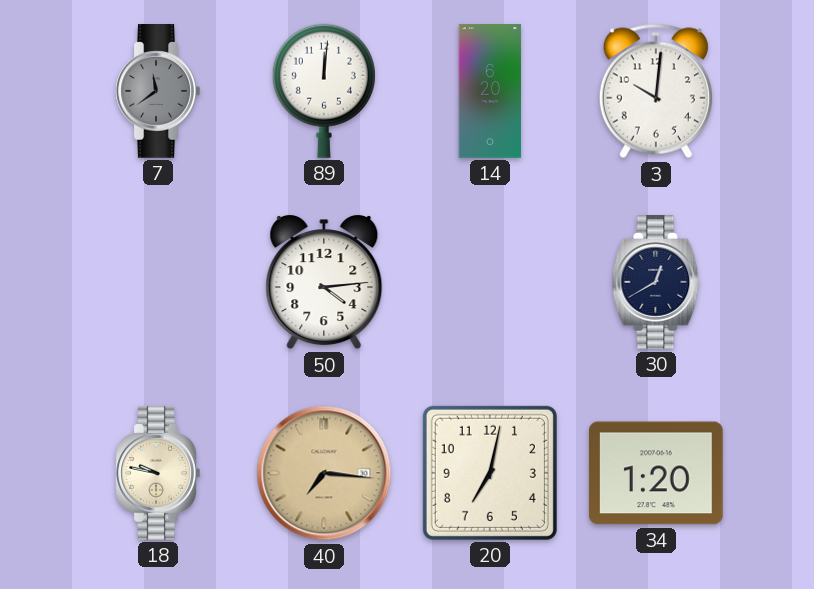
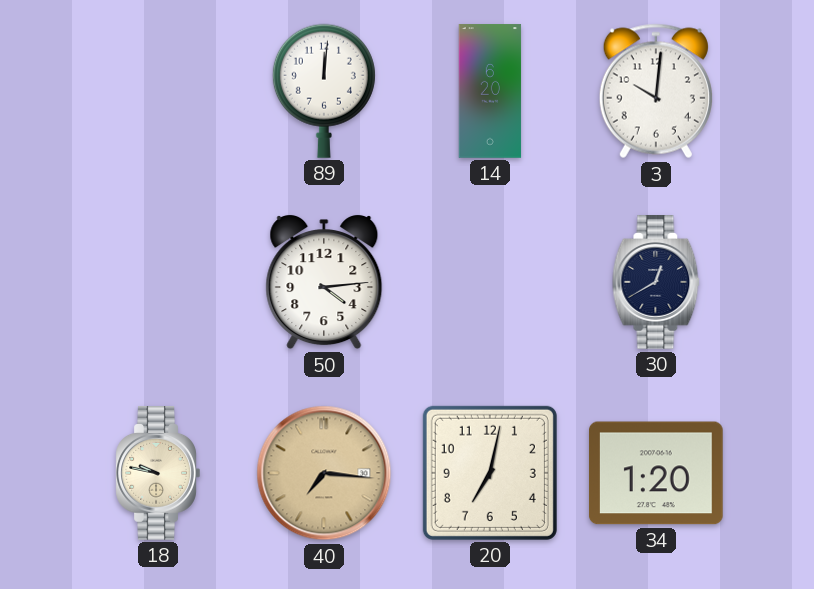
7: 11:39 -> none
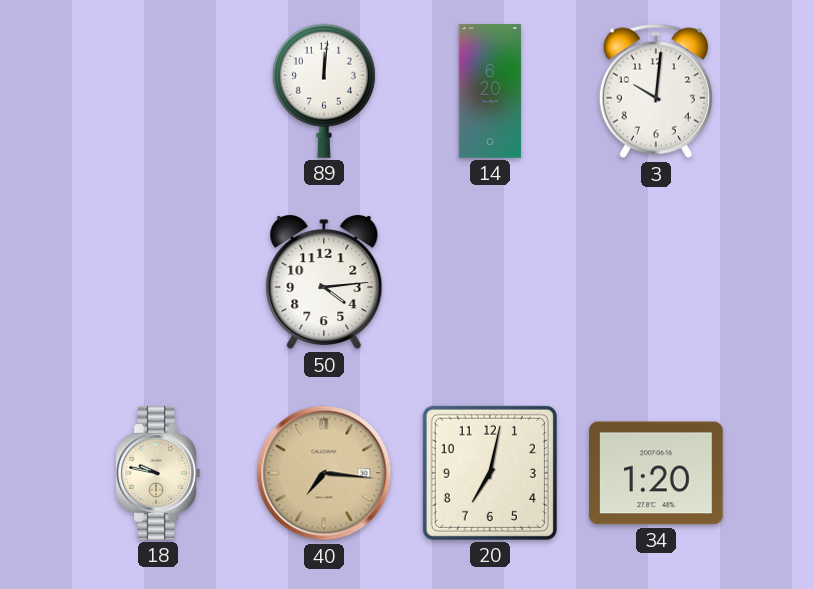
30: 12:40 -> none
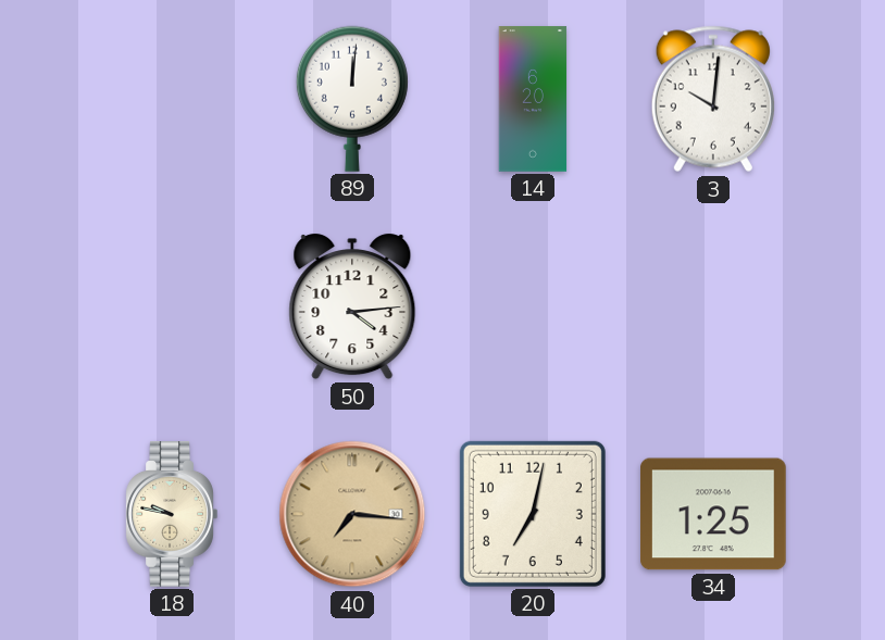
34: 1:20 -> 1:25
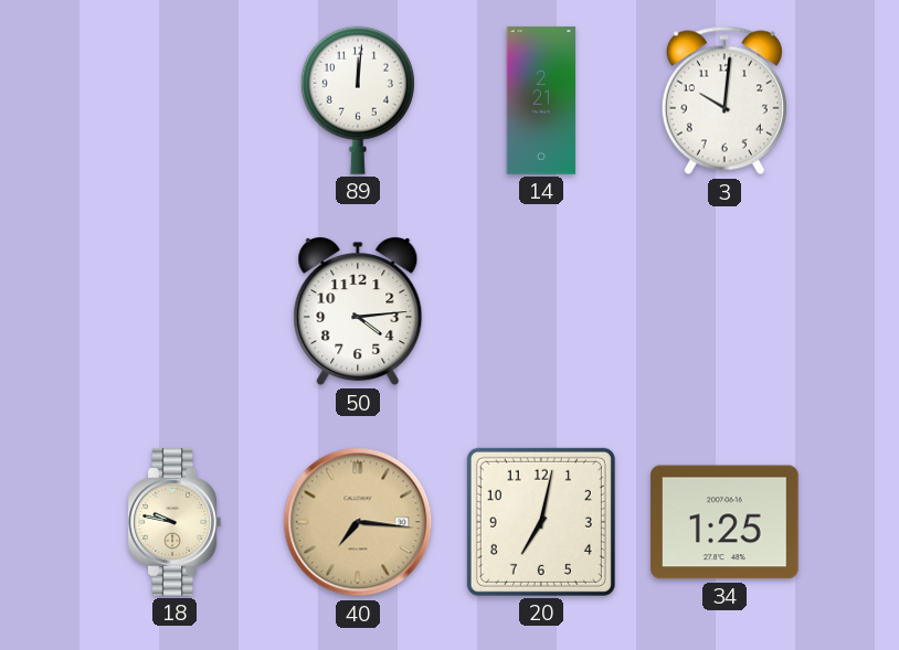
14: 6:20 -> 2:21
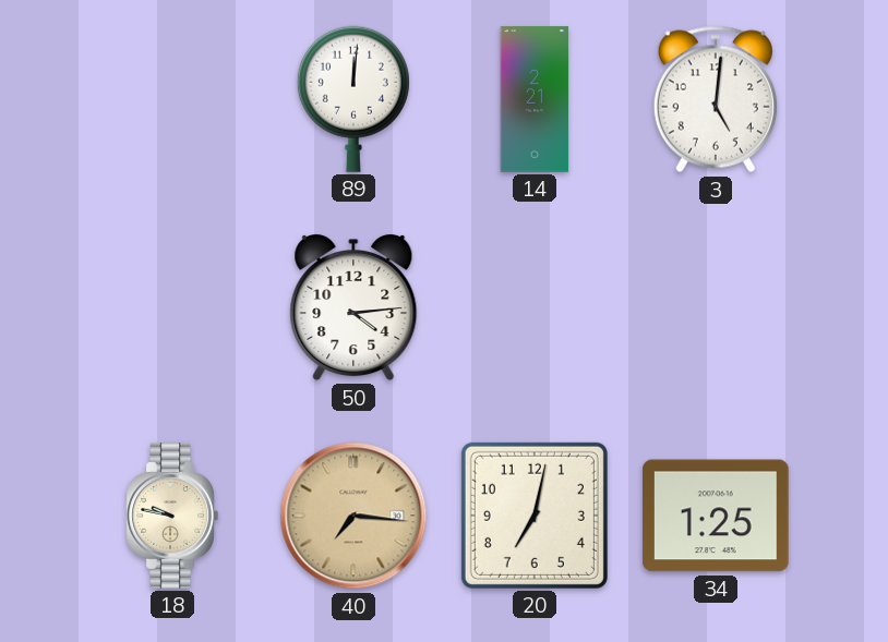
3: 10:01 -> 5:01
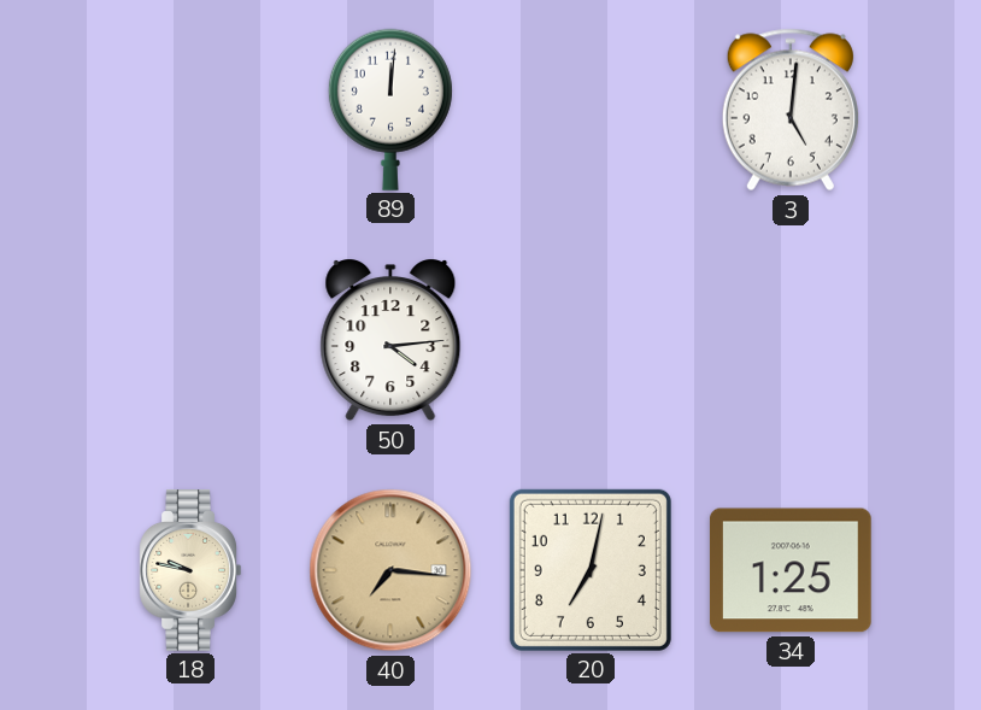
14: 2:21 -> none
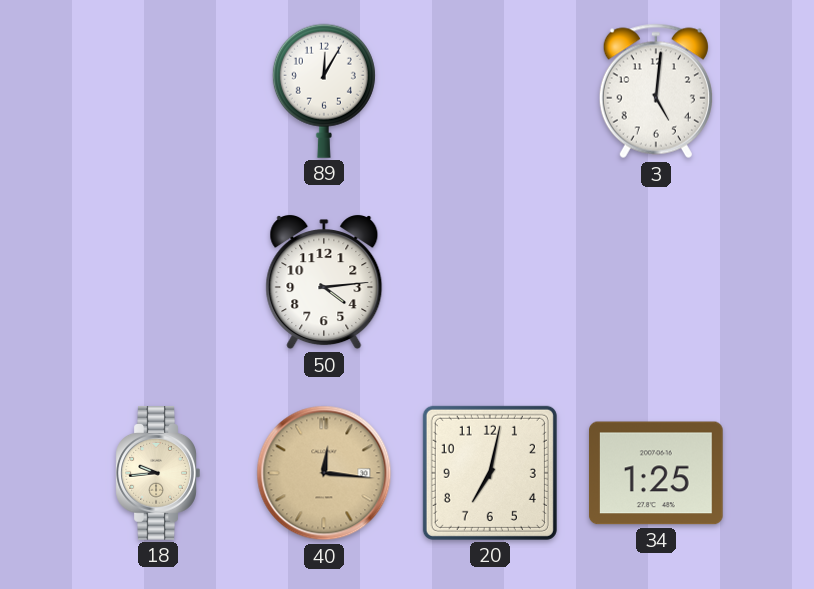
89: 12:01 -> 12:05
18: 9:47 -> 9:44
40: 7:16 -> 12:16
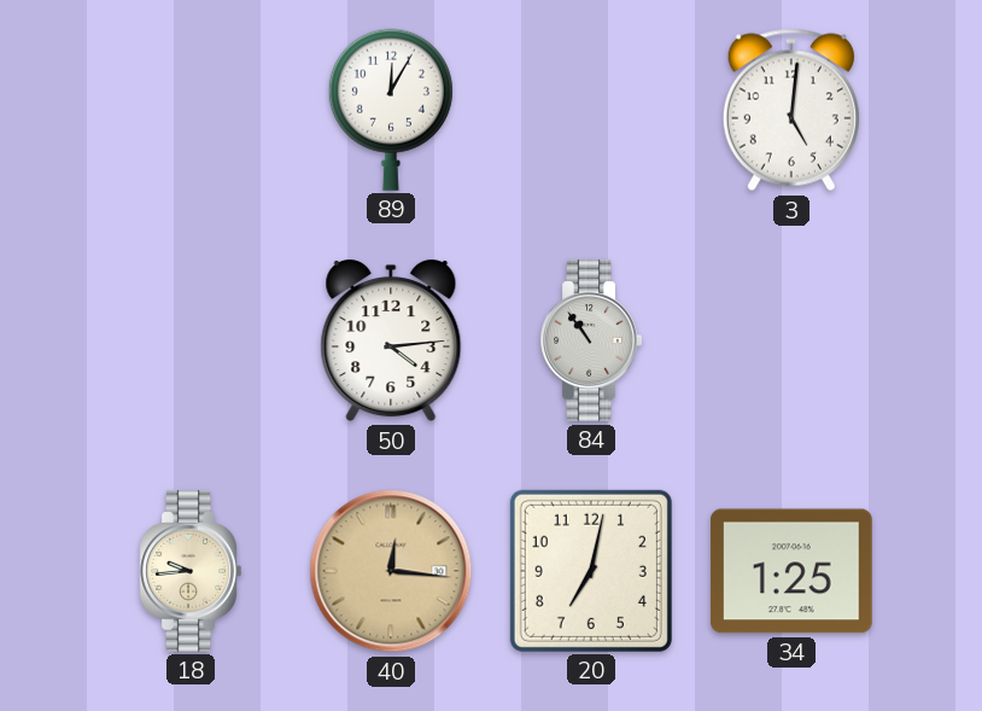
84: none -> 10:54
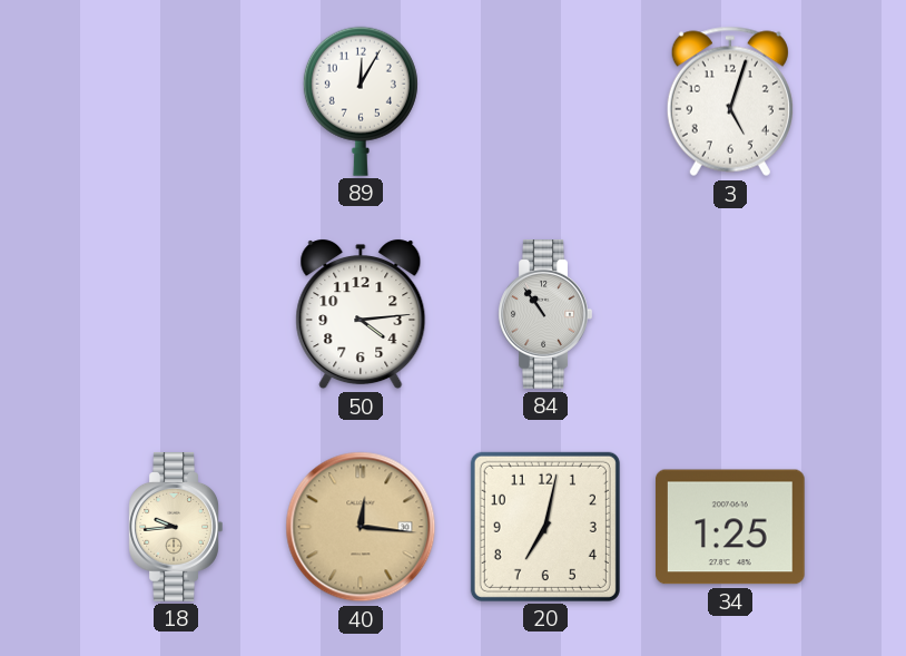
3: 5:01 -> 5:03
